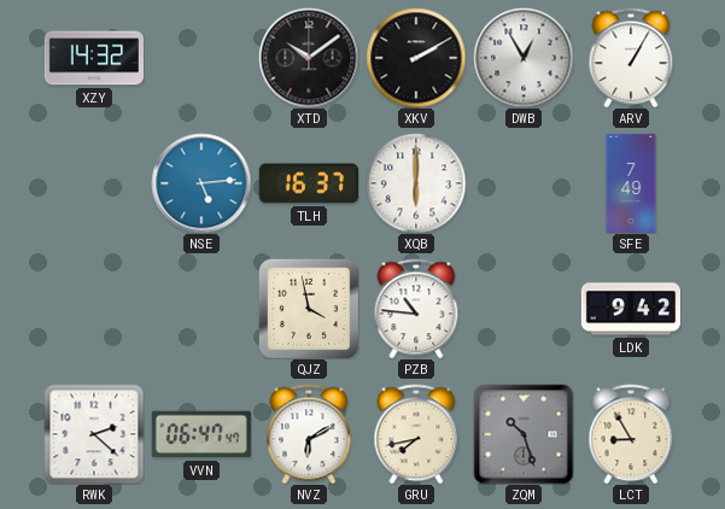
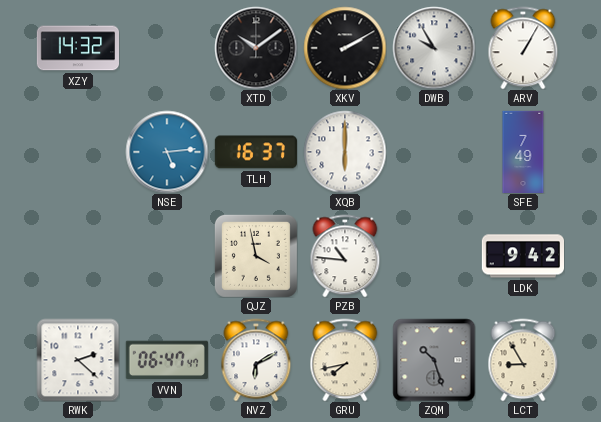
DWB: 12:55 -> 9:55
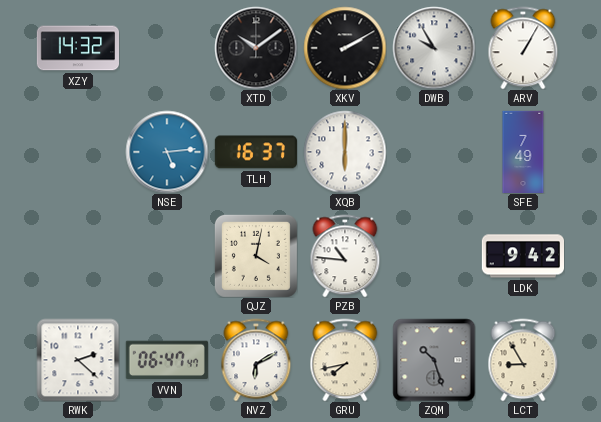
QJZ: 3:58 -> 4:02
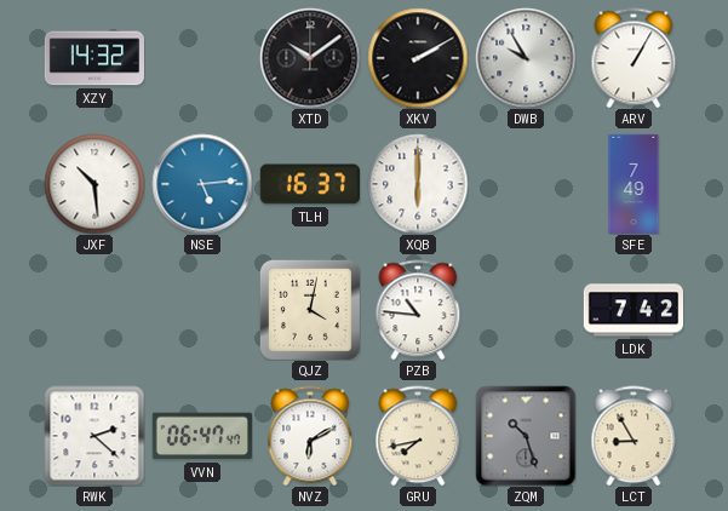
JXF: none -> 10:29
LDK: 9:42 -> 7:42
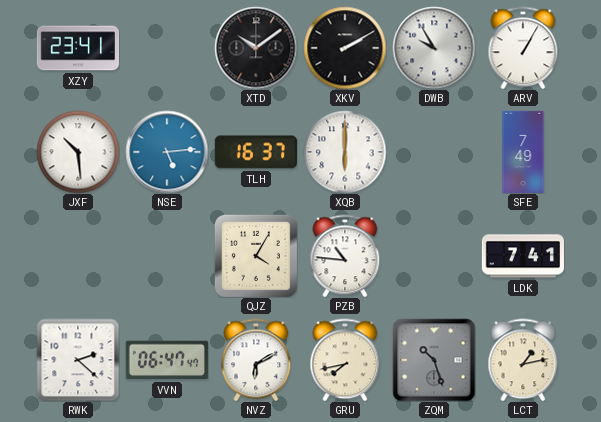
XZY: 14:32 -> 23:41
QJZ: 4:02 -> 4:05
LDK: 7:42 -> 7:41
LCT: 8:55 -> 1:13
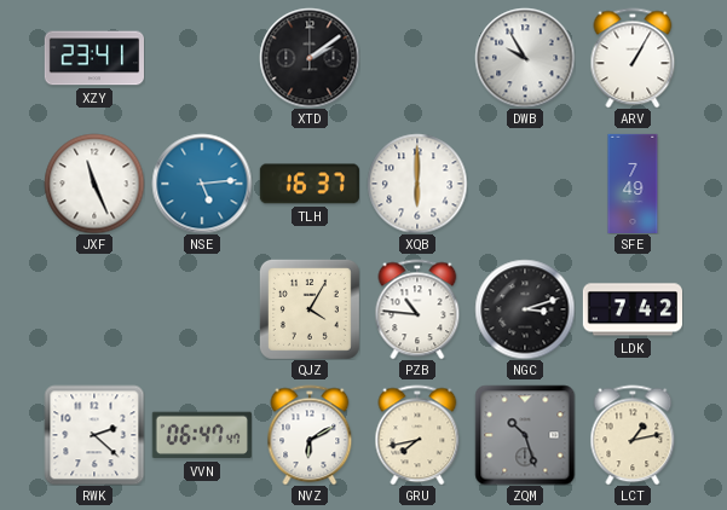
XTD: 10:09 -> 2:09
XKV: 2:10 -> none
JXF: 10:29 -> 11:26
NGC: none -> 3:12
LDK: 7:41 -> 7:42
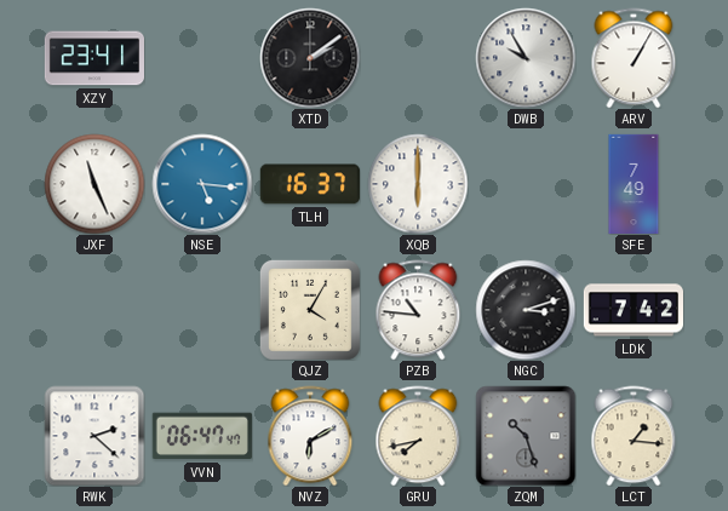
NSE: 5:14 -> 5:16
LCT: 1:13 -> 1:16
